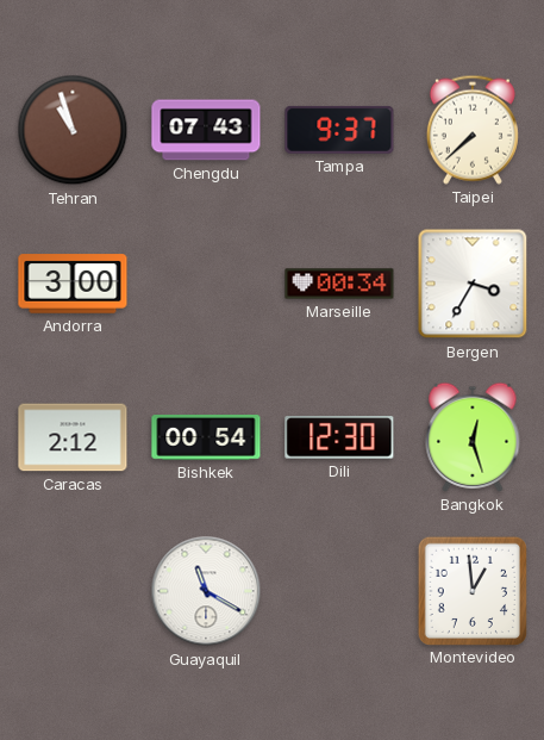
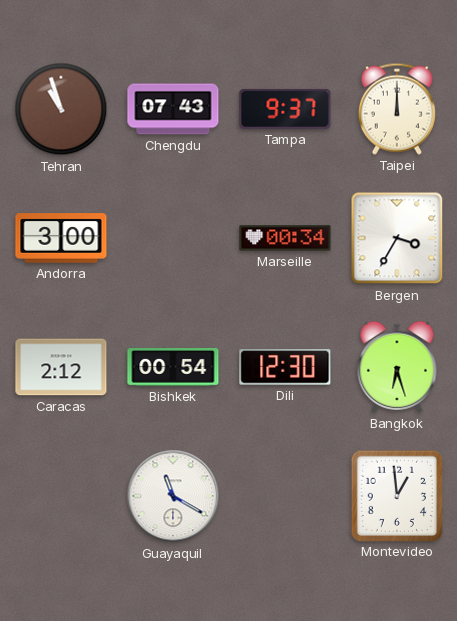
Taipei: 7:38 -> 12:00
Bangkok: 12:27 -> 6:27
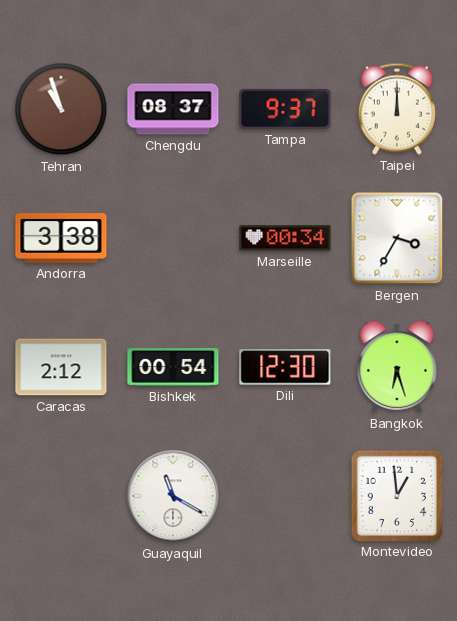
Chengdu: 07:43 -> 08:37
Andorra: 3:00 -> 3:38
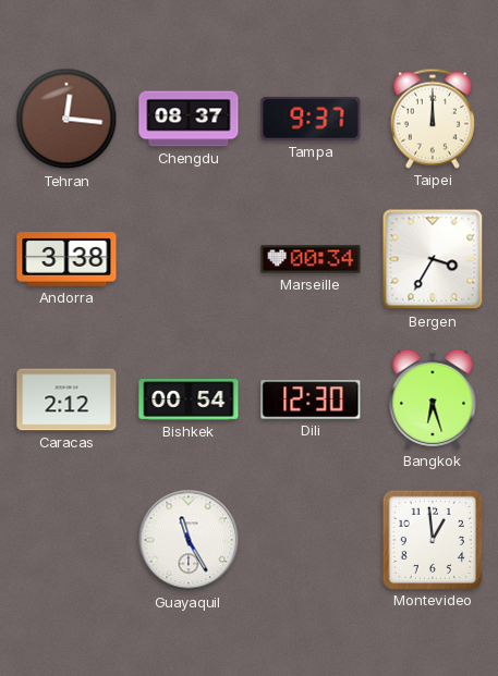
Tehran: 10:57 -> 12:16
Guayaquil: 11:20 -> 11:25
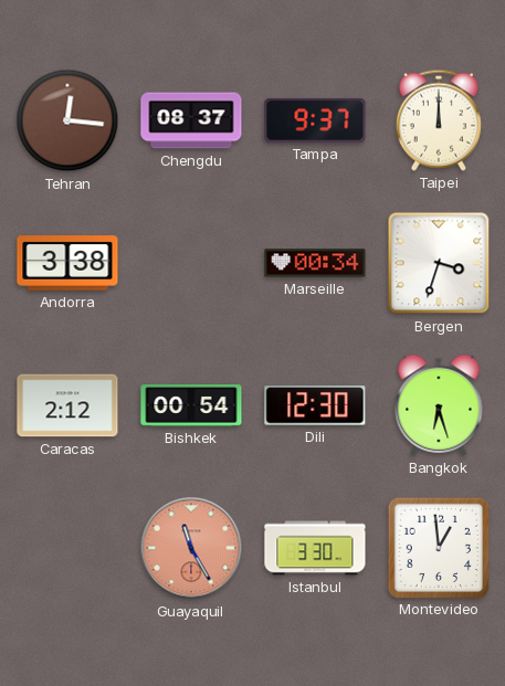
Bergen: 3:35 -> 3:33
Guayaquil dial: white -> salmon
Istanbul: none -> 3:30
